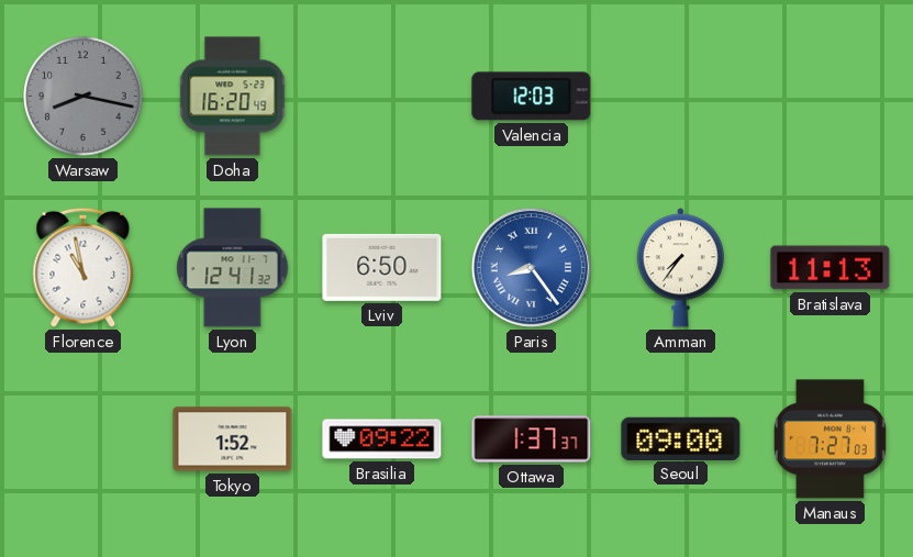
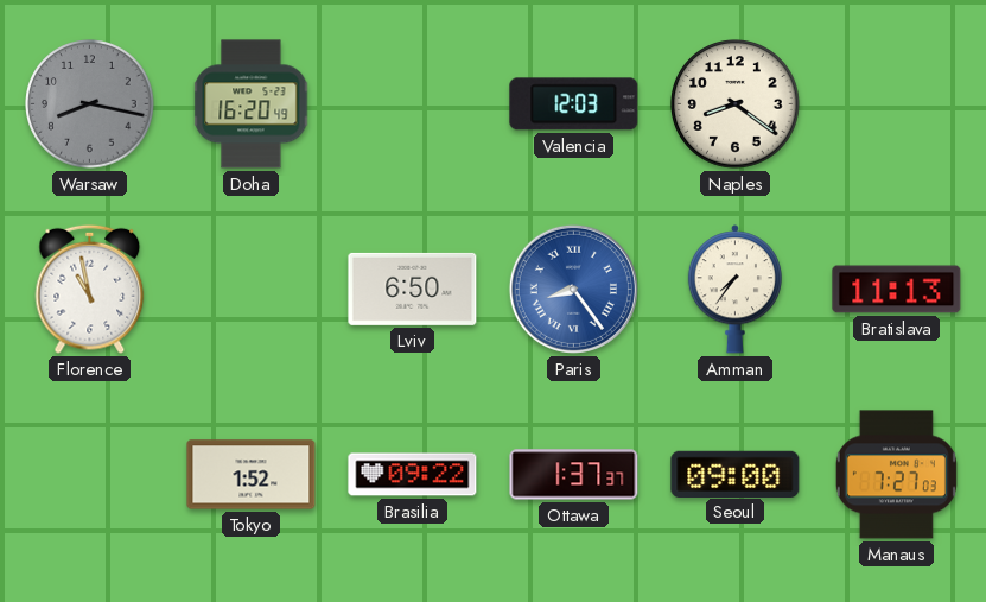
Naples: none -> 8:21
Lyon: 12:41 -> none
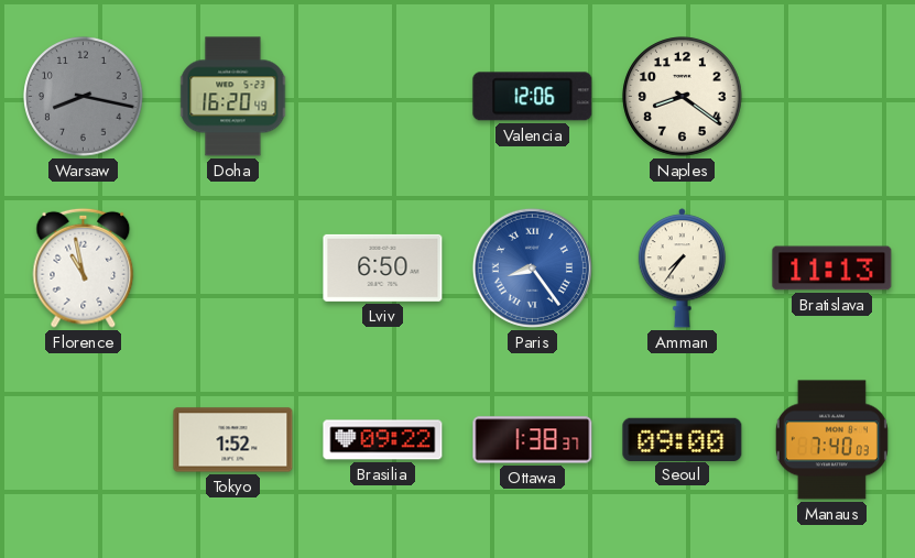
Valencia: 12:03 -> 12:06
Ottawa: 1:37 -> 1:38
Manaus: 7:27 -> 7:40
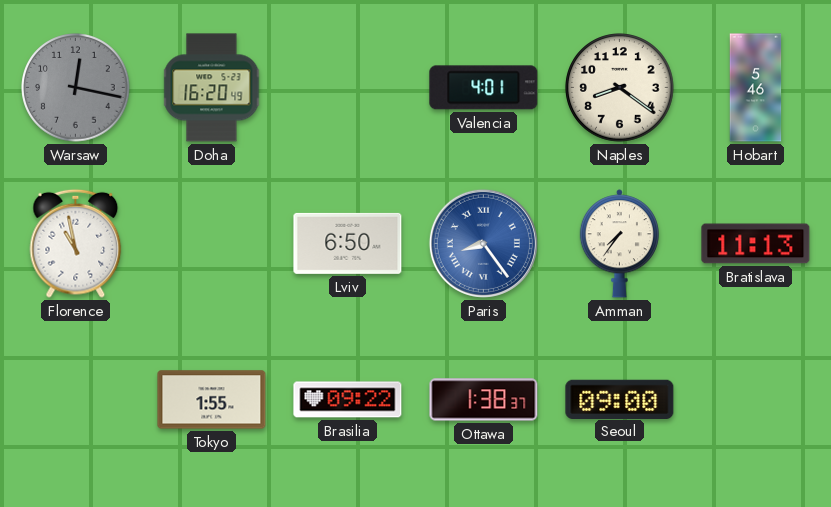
Warsaw: 8:17 -> 12:17
Valencia: 12:06 -> 4:01
Hobart: none -> 5:46
Tokyo: 1:52 -> 1:55
Manaus: 7:40 -> none
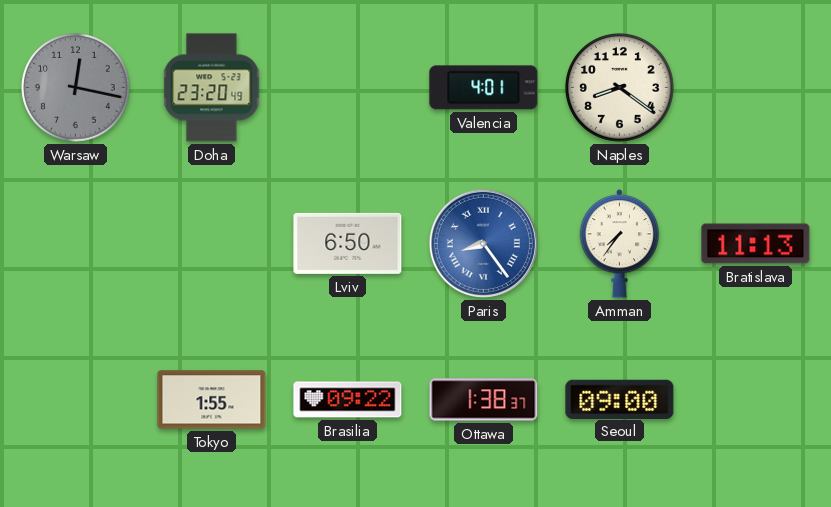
Doha: 16:20 -> 23:20
Hobart: 5:46 -> none
Florence: 10:58 -> none
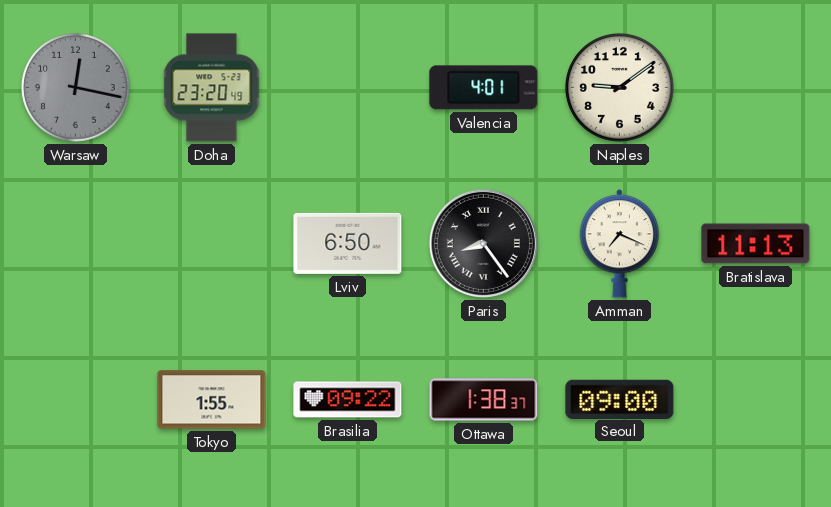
Naples: 8:21 -> 9:09
Paris dial: blue -> black
Amman: 7:36 -> 7:19
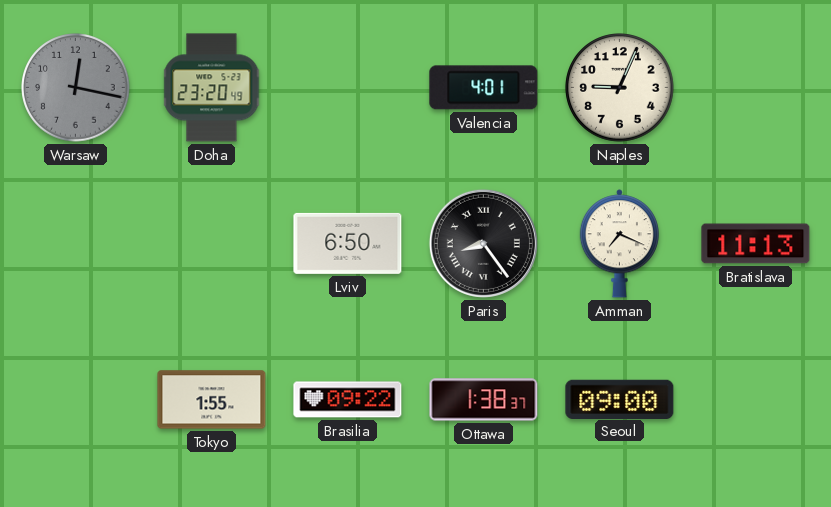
Naples: 9:09 -> 9:04
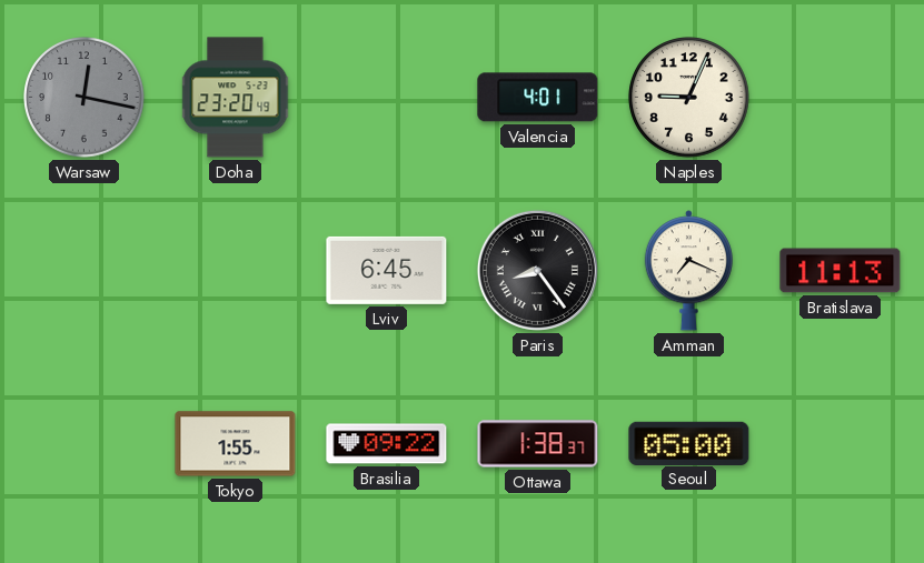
Lviv: 6:50 -> 6:45
Seoul: 09:00 -> 05:00
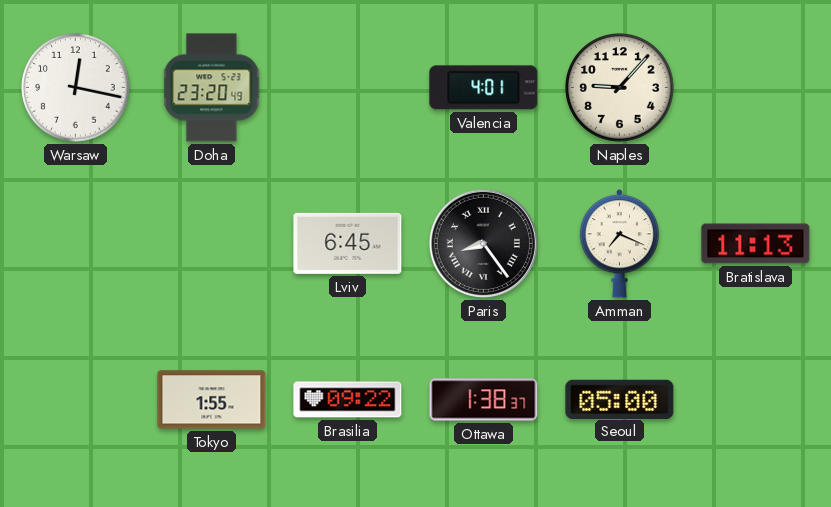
Warsaw dial: grey -> white
Naples: 9:04 -> 9:07
